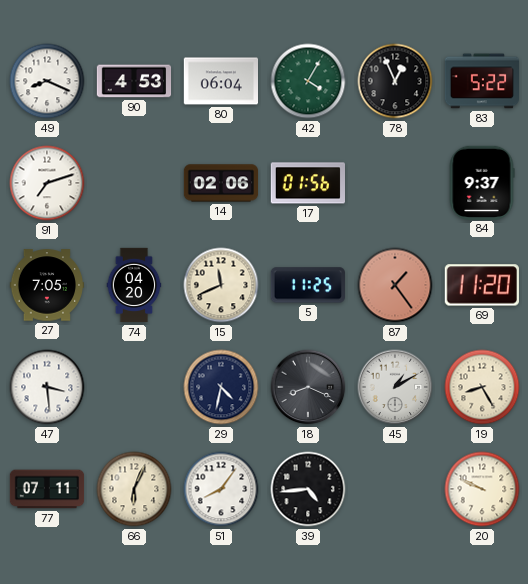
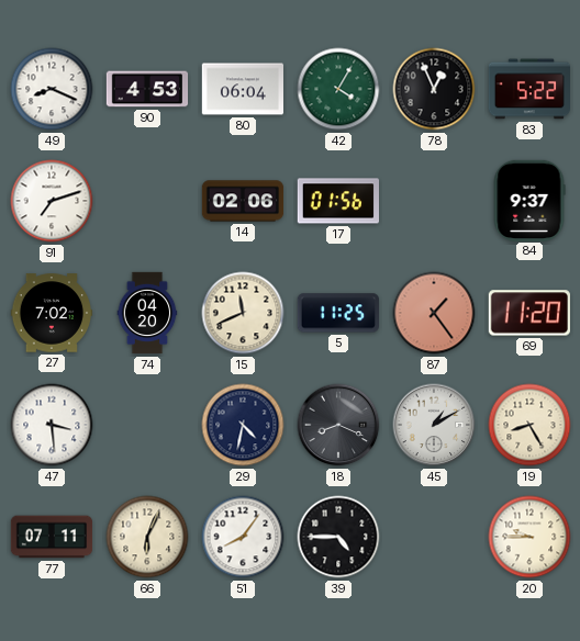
27: 7:05 -> 7:02
39: 4:44 -> 4:45
20: 9:49 -> 9:45
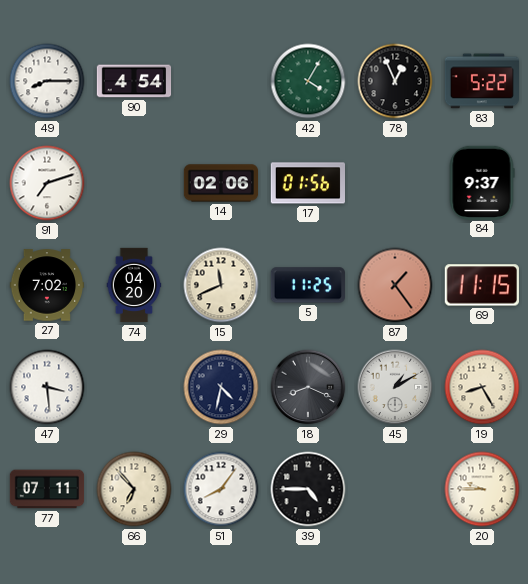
49: 8:19 -> 8:15
90: 4:53 -> 4:54
80: 06:04 -> none
69: 11:20 -> 11:15
66: 6:04 -> 6:53
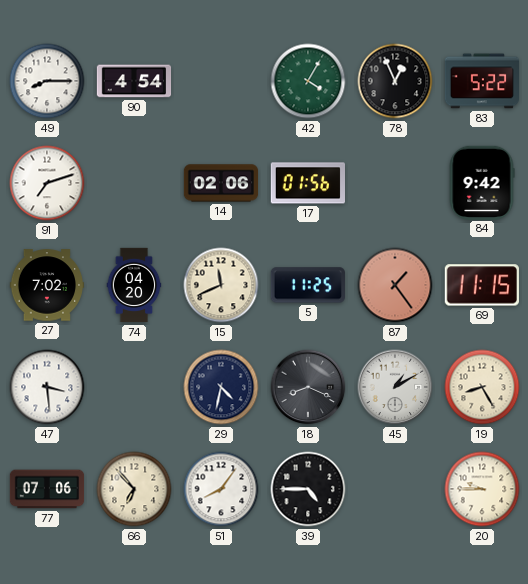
84: 9:37 -> 9:42
77: 07:11 -> 07:06
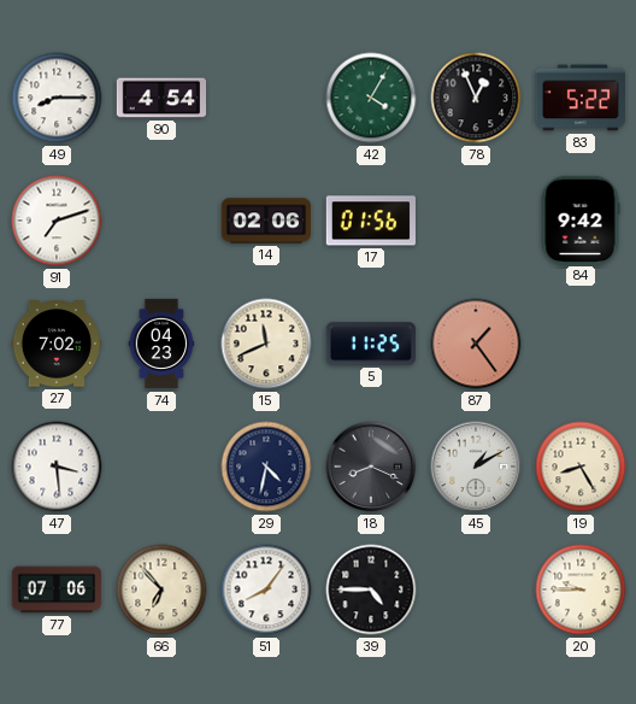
74: 04:20 -> 04:23
69: 11:15 -> none
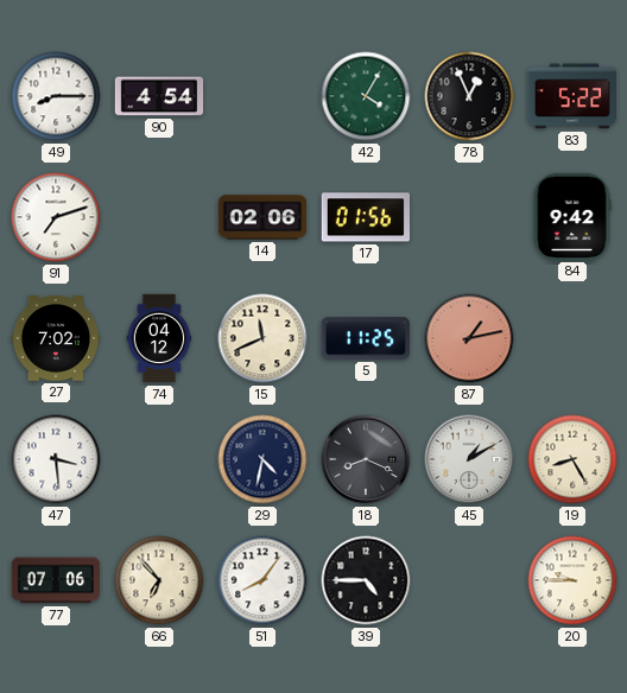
74: 04:23 -> 04:12
87: 1:24 -> 1:13
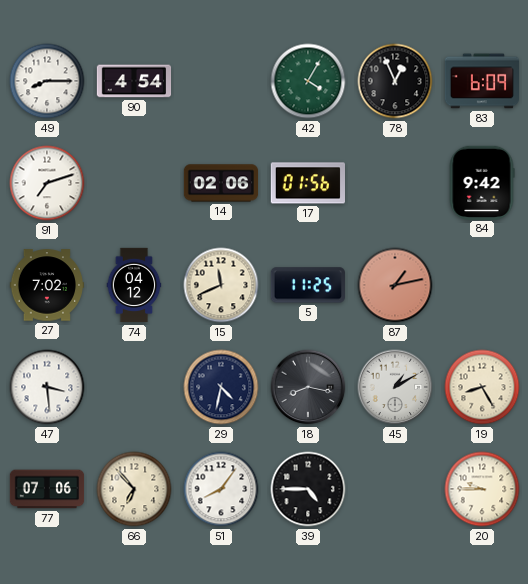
83: 5:22 -> 6:09
18: 8:19 -> 8:17
